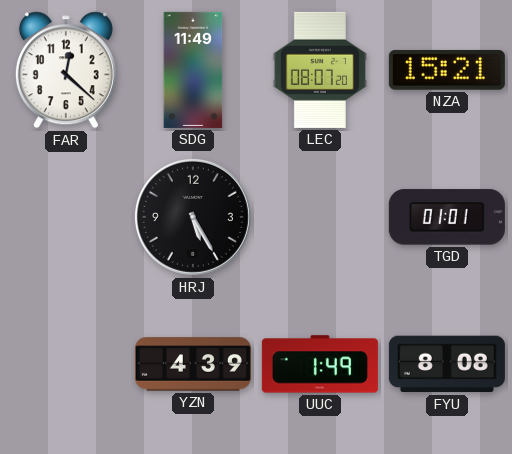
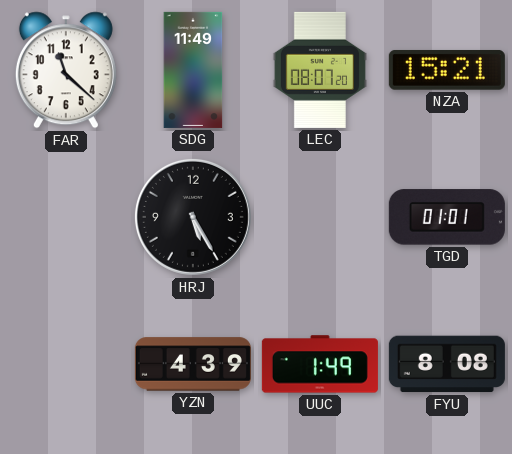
FAR: 12:22 -> 11:22
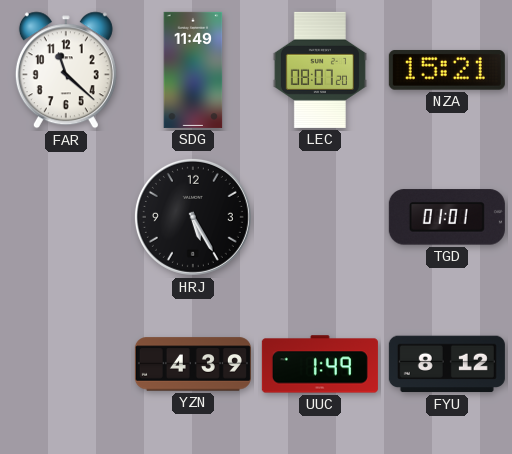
FYU: 8:08 -> 8:12
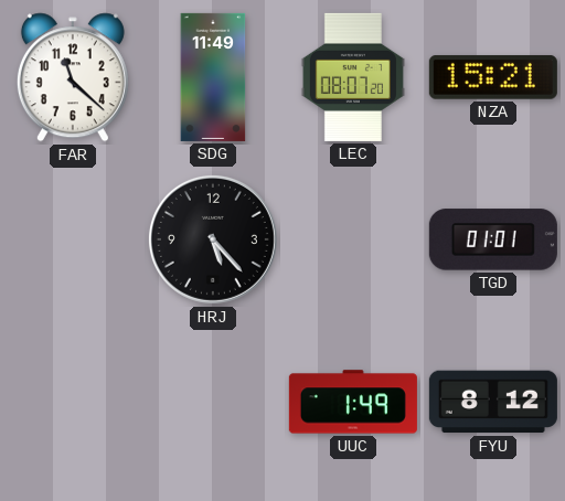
HRJ: 5:25 -> 5:23
YZN: 4:39 -> none
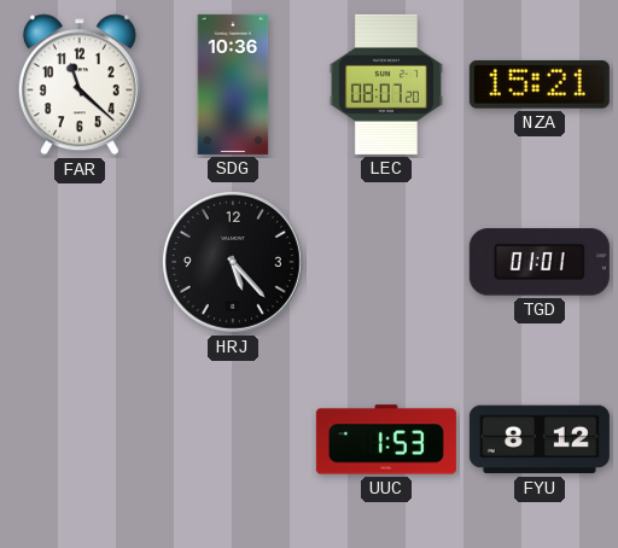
SDG: 11:49 -> 10:36
UUC: 1:49 -> 1:53
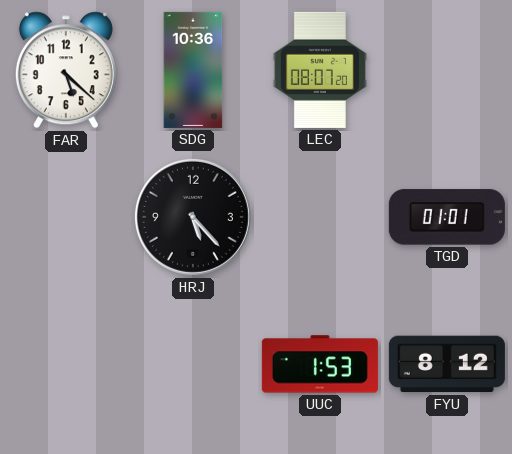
FAR: 11:22 -> 5:22
NZA: 15:21 -> none
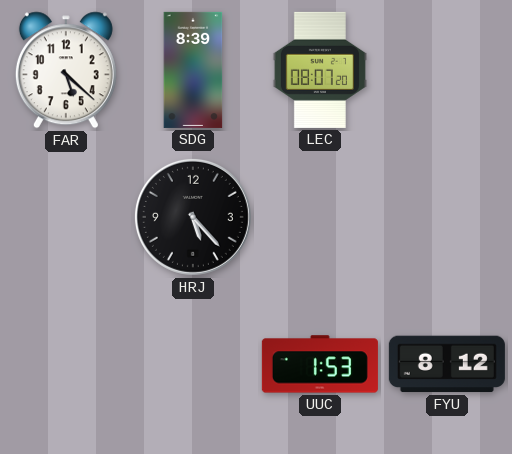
SDG: 10:36 -> 8:39
TGD: 01:01 -> none
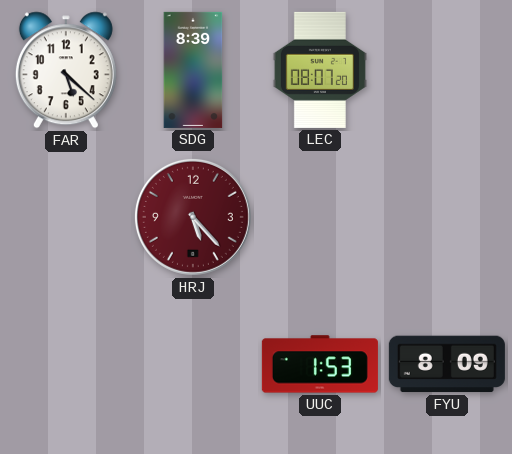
HRJ dial: black -> burgundy
FYU: 8:12 -> 8:09
